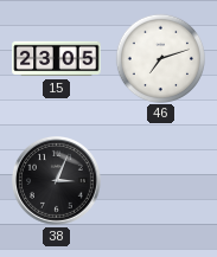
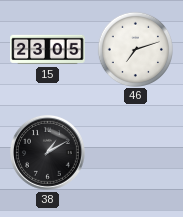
38: 3:04 -> 1:10
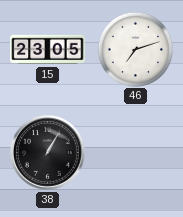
38: 1:10 -> 1:05
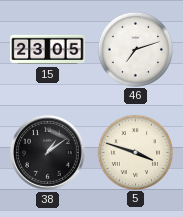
38: 1:05 -> 1:09
5: none -> 3:48
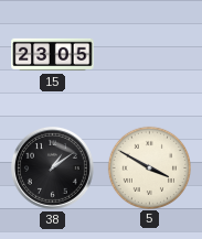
46: 7:12 -> none
5: 3:48 -> 3:50
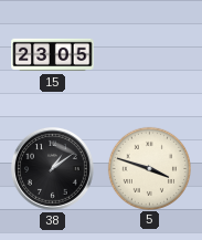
5: 3:50 -> 3:48
